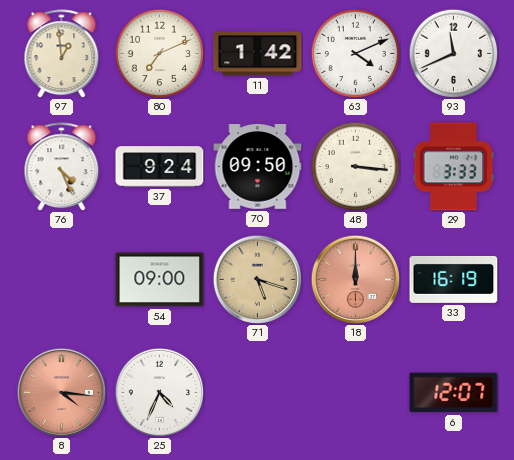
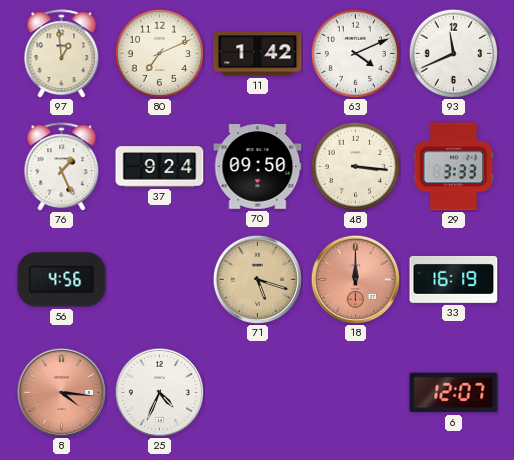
76: 4:26 -> 1:26
56: none -> 4:56
54: 09:00 -> none
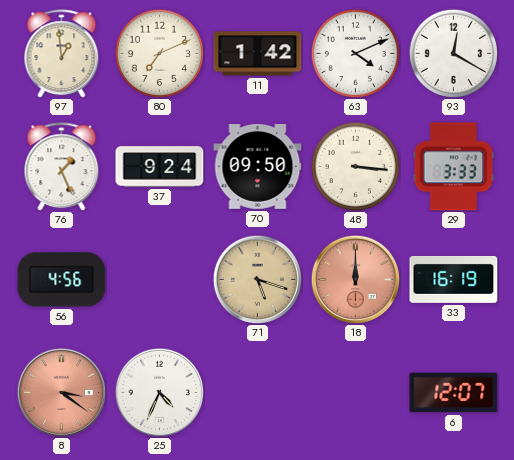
93: 11:41 -> 12:20
8: 4:16 -> 3:21
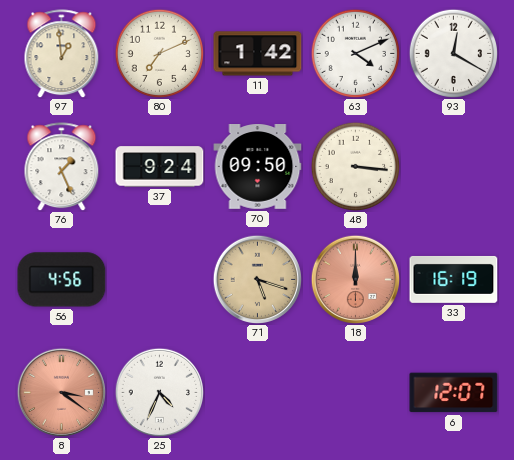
29: 3:33 -> none
